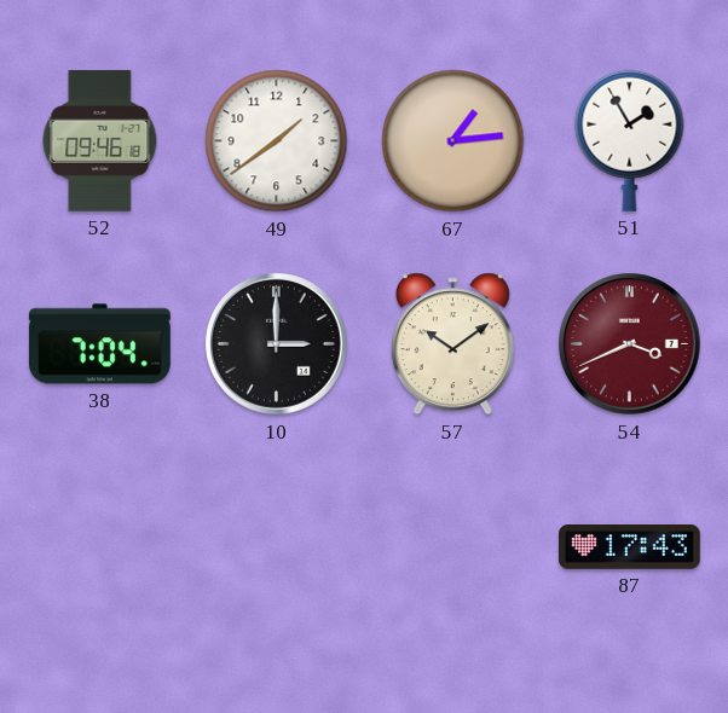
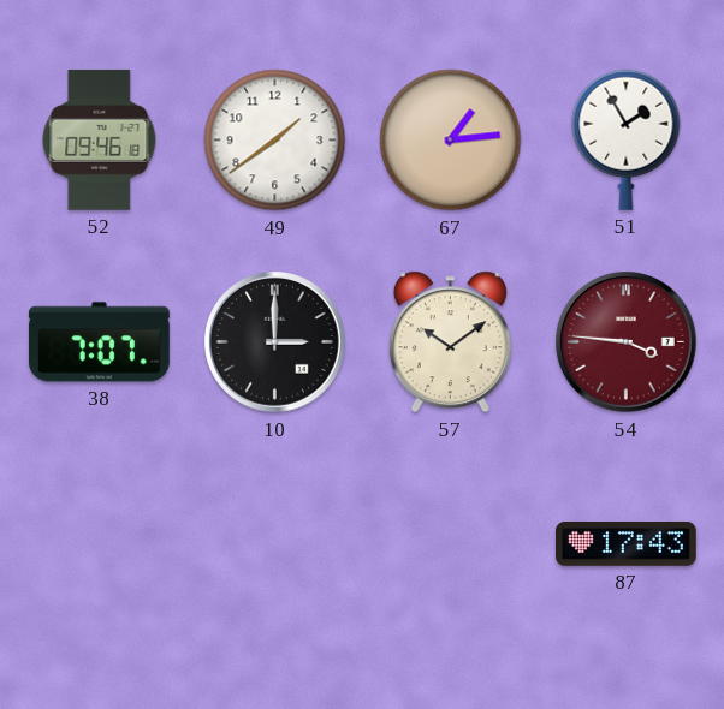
38: 7:04 -> 7:07
54: 3:41 -> 3:46
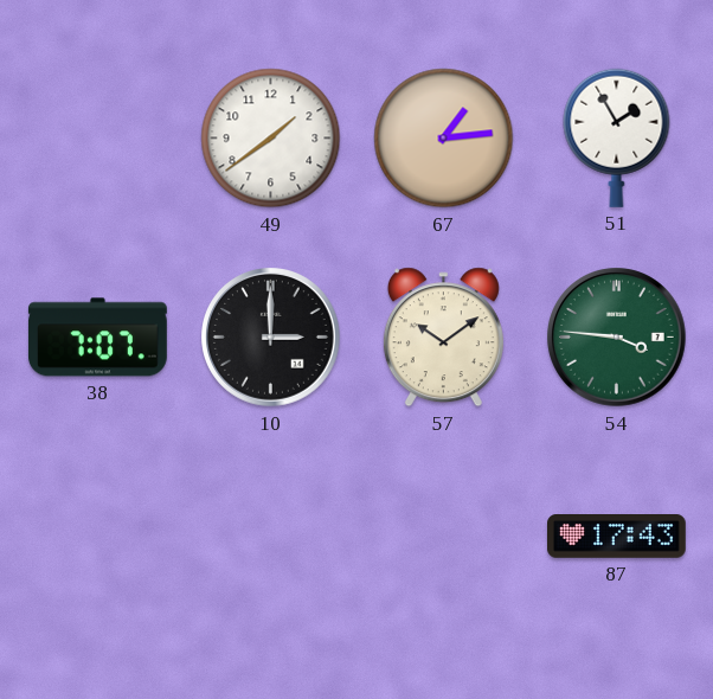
52: 09:46 -> none
54 dial: burgundy -> green
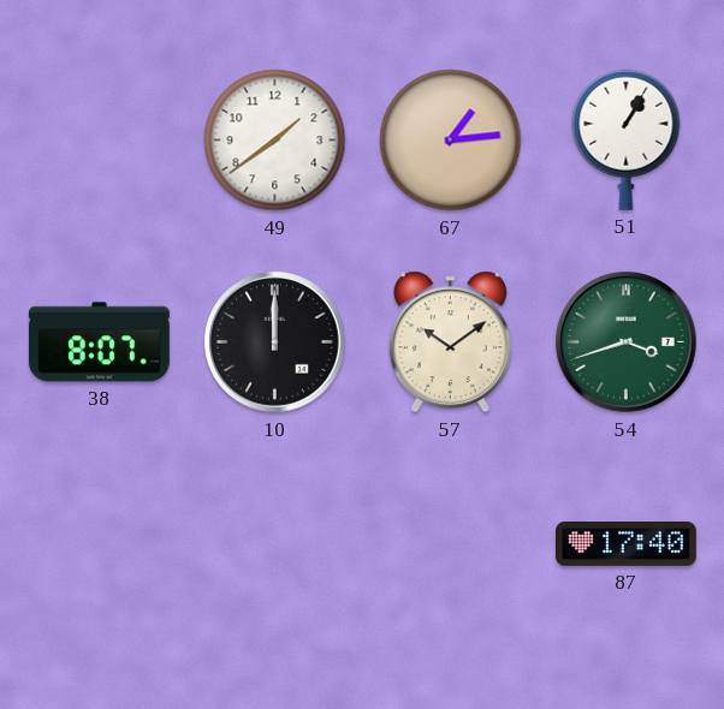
51: 1:55 -> 1:05
38: 7:07 -> 8:07
10: 3:00 -> 12:00
54: 3:46 -> 3:42
87: 17:43 -> 17:40
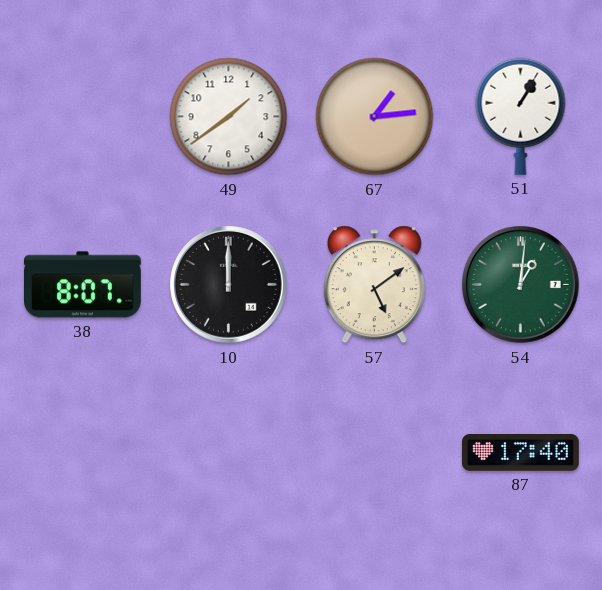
57: 10:09 -> 5:09
54: 3:42 -> 1:01
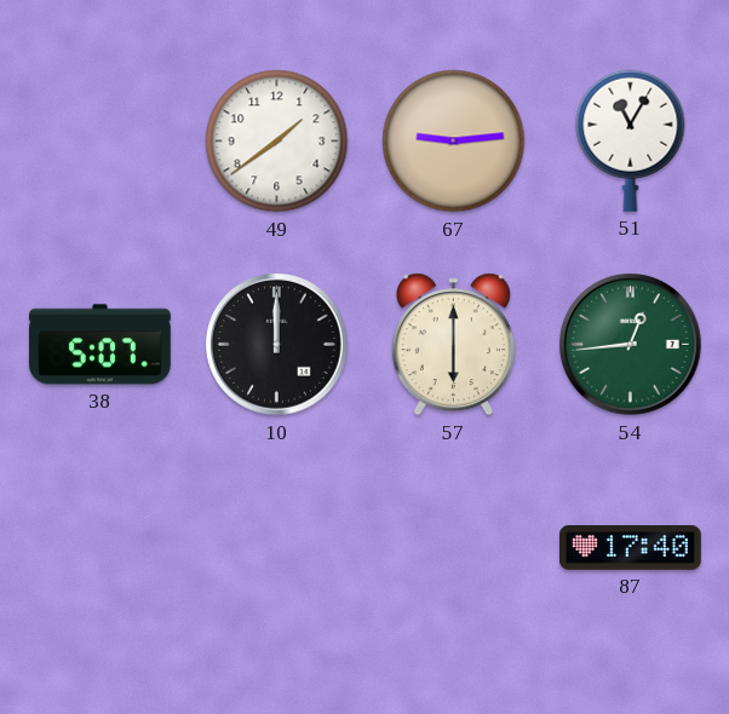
67: 1:14 -> 9:14
51: 1:05 -> 11:05
38: 8:07 -> 5:07
57: 5:09 -> 6:00
54: 1:01 -> 12:44
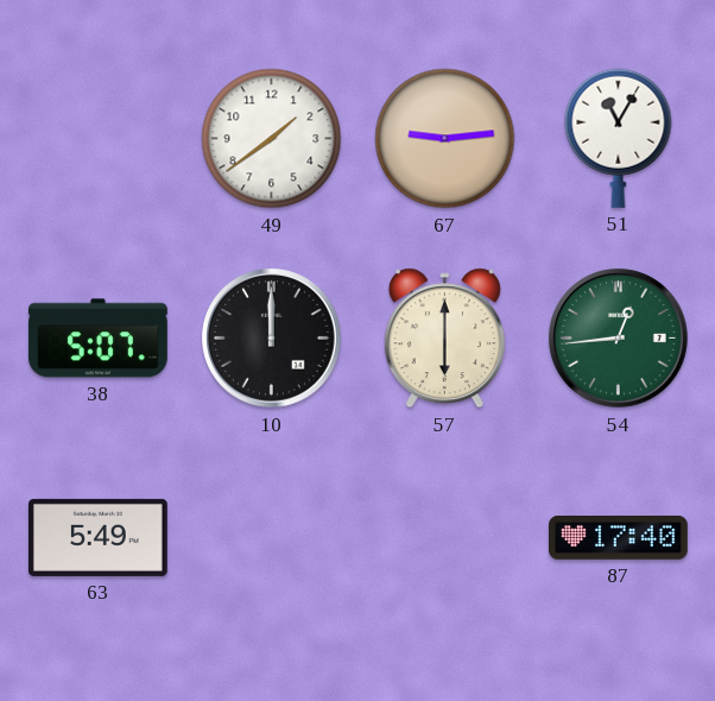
63: none -> 5:49
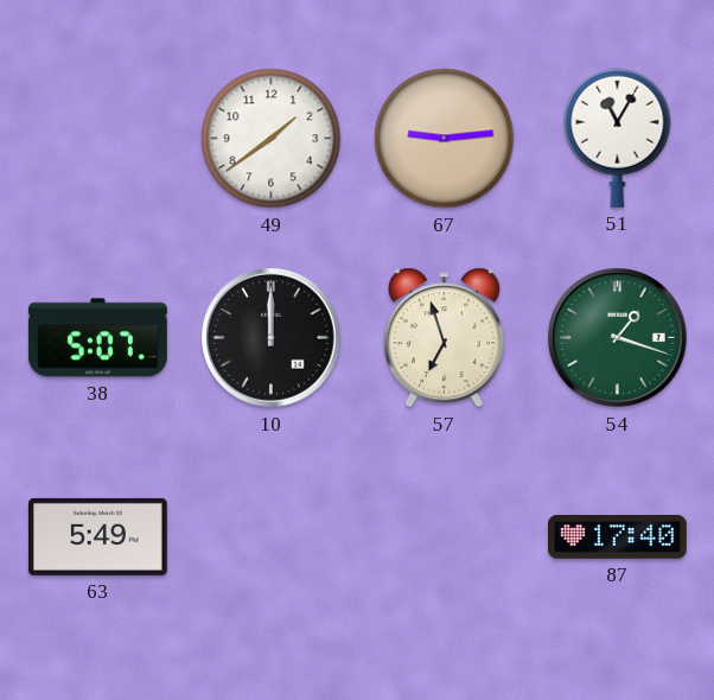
57: 6:00 -> 6:57
54: 12:44 -> 1:18
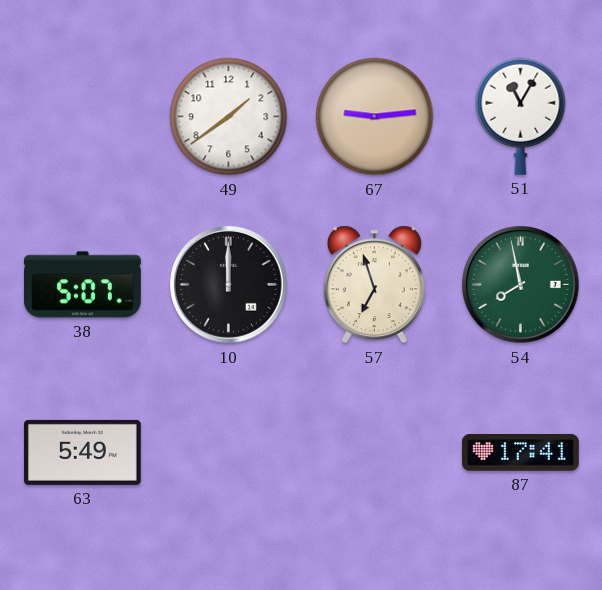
54: 1:18 -> 7:58
87: 17:40 -> 17:41
